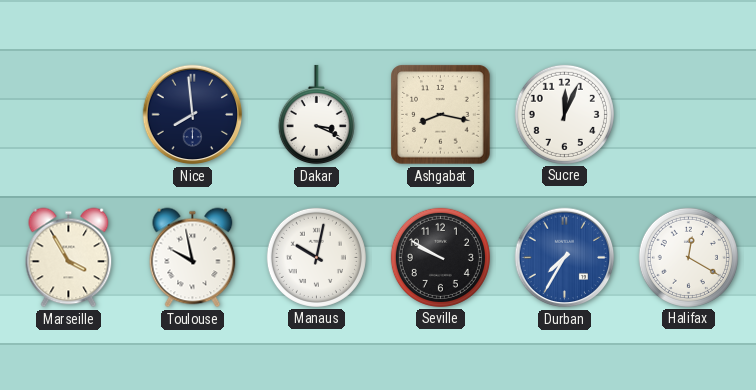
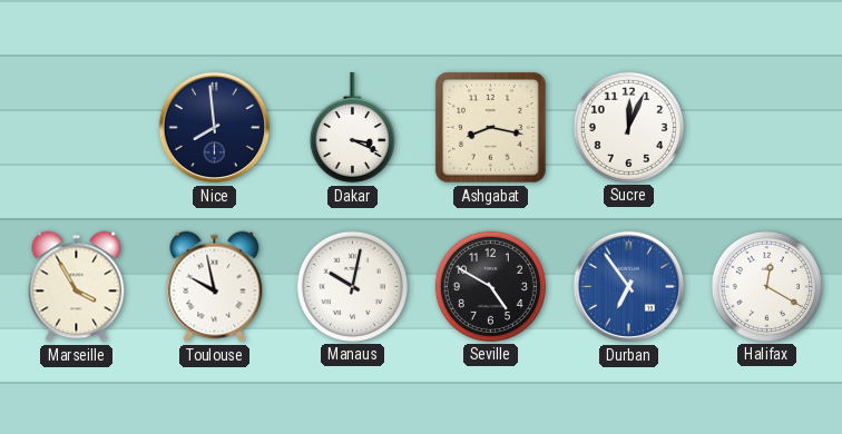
Seville: 9:50 -> 4:50
Durban: 7:35 -> 6:54
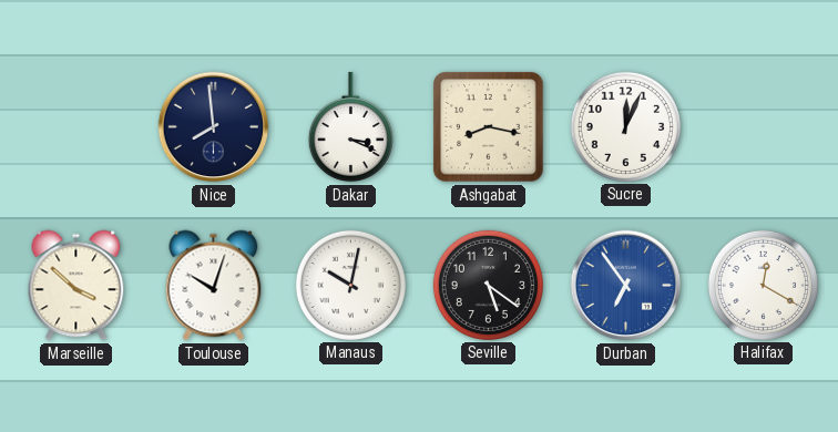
Marseille: 3:55 -> 3:52
Toulouse: 9:58 -> 10:03
Seville: 4:50 -> 5:21
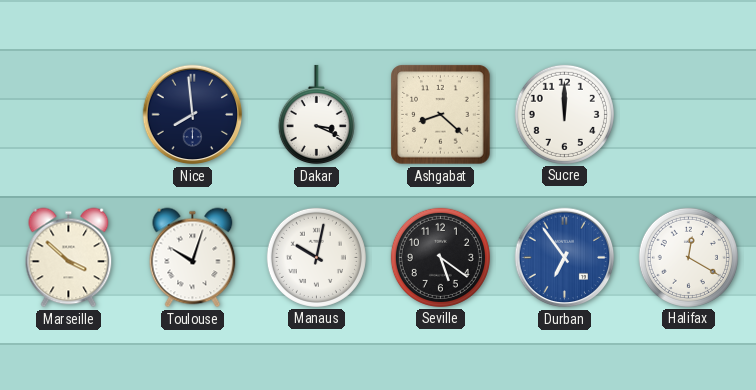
Ashgabat: 8:17 -> 8:22
Sucre: 12:04 -> 12:00
